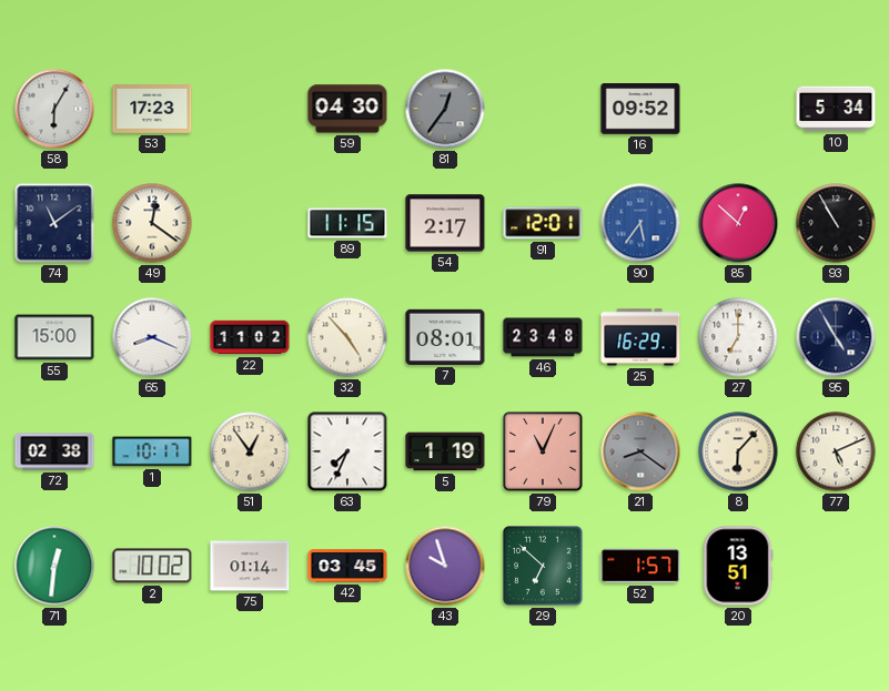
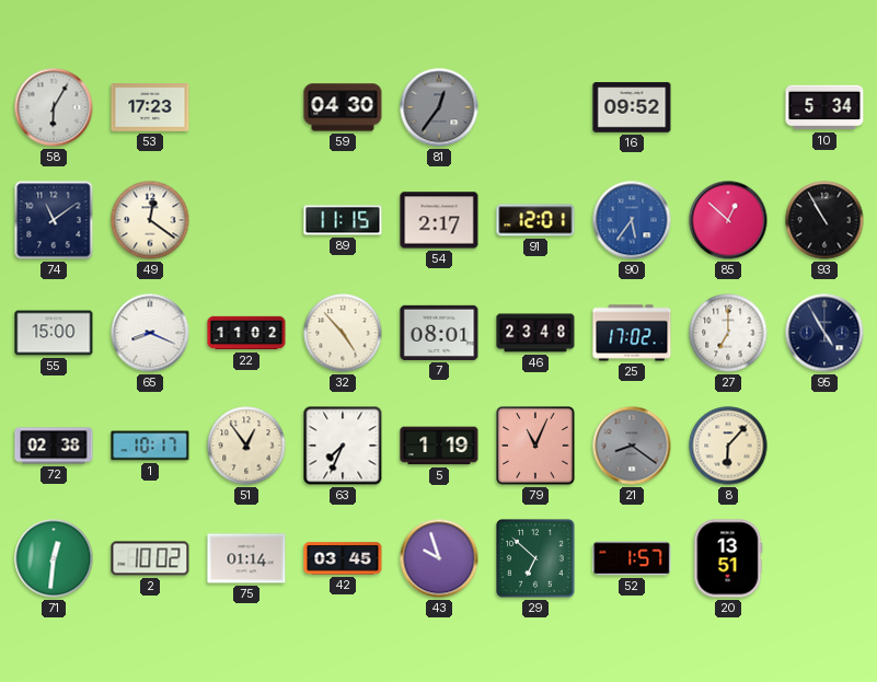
25: 16:29 -> 17:02
77: 5:11 -> none
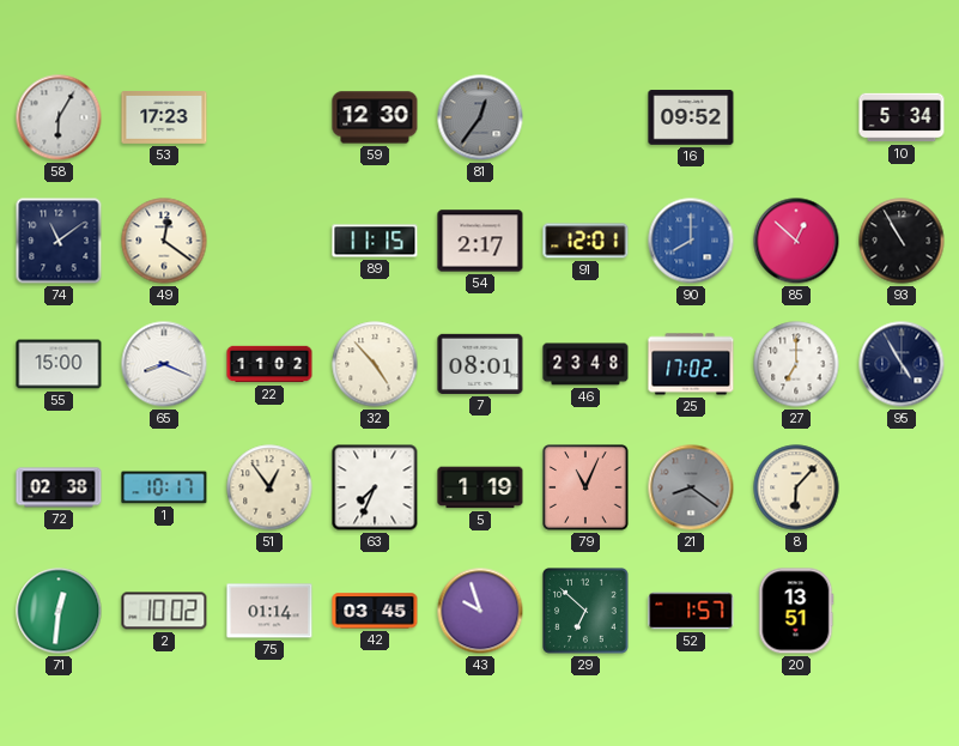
59: 04:30 -> 12:30
90: 5:36 -> 8:00
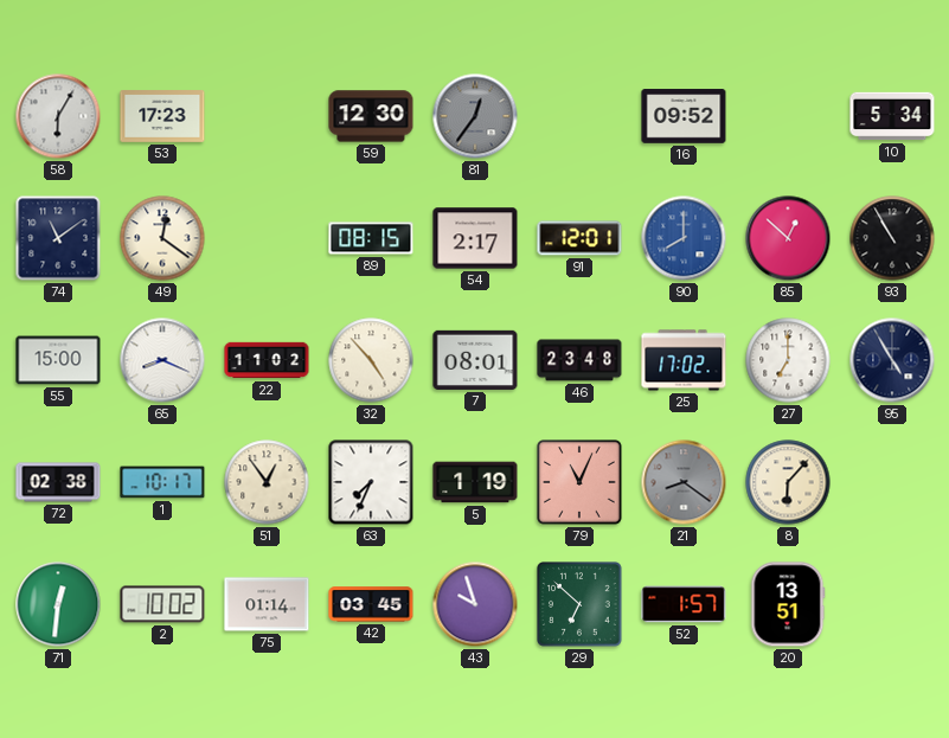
89: 11:15 -> 08:15
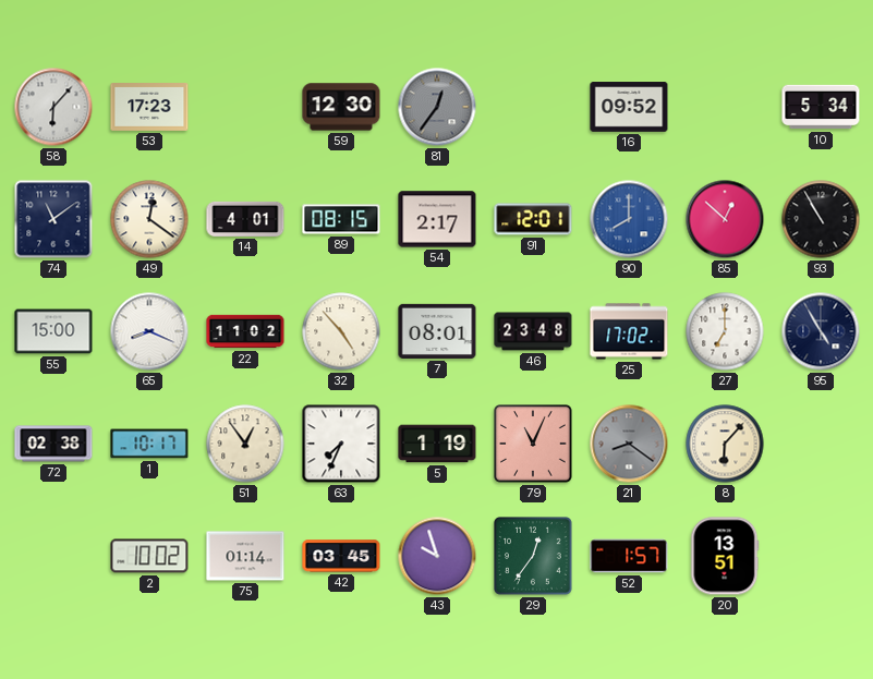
58: 6:05 -> 6:07
14: none -> 4:01
71: 12:31 -> none
29: 6:52 -> 12:36
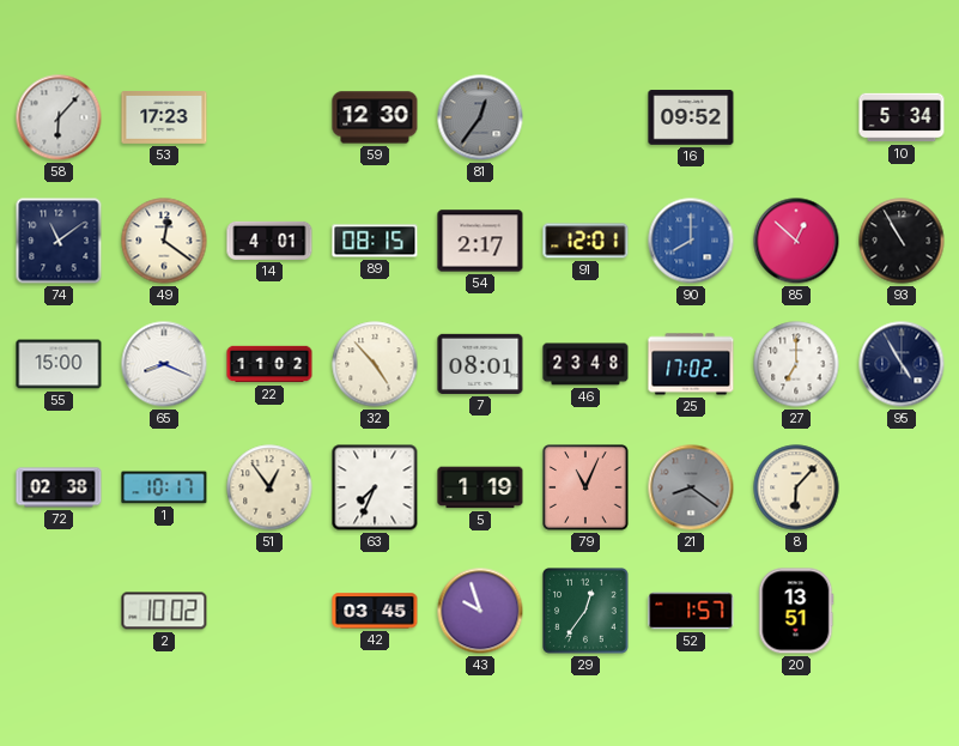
75: 01:14 -> none
